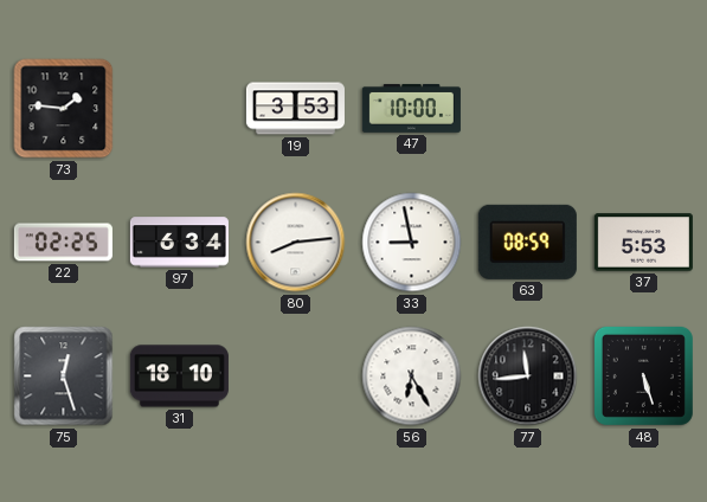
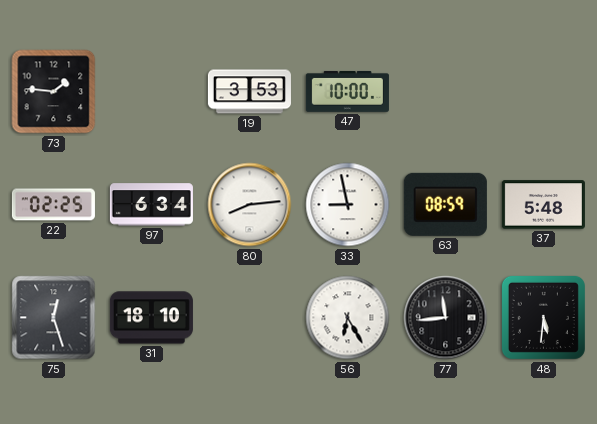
37: 5:53 -> 5:48
48: 5:27 -> 5:31
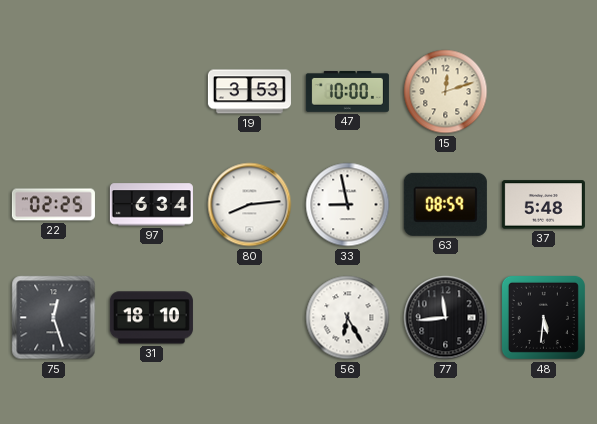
73: 1:46 -> none
15: none -> 12:12
